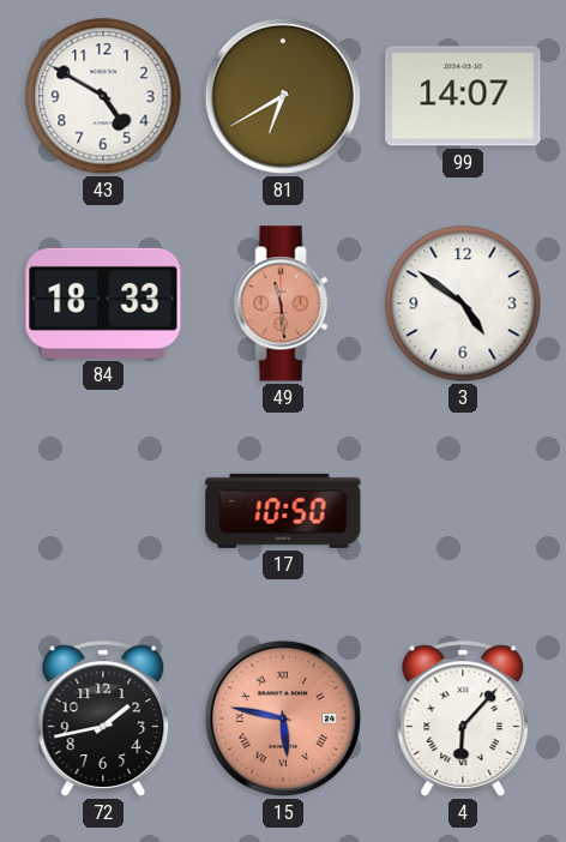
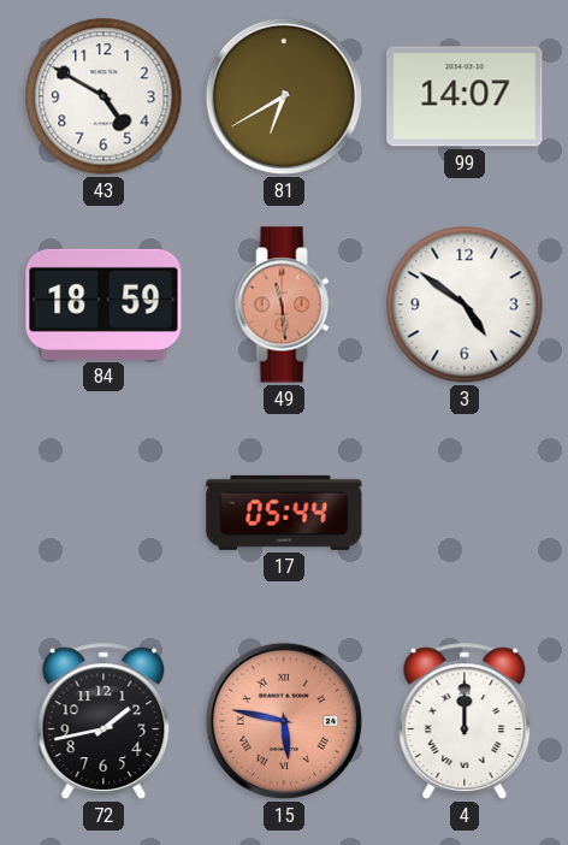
84: 18:33 -> 18:59
17: 10:50 -> 05:44
4: 6:07 -> 12:00
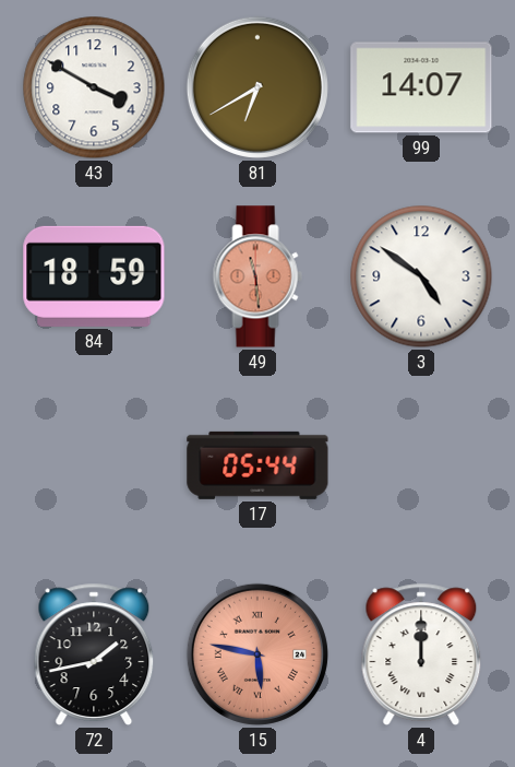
43: 4:50 -> 3:50
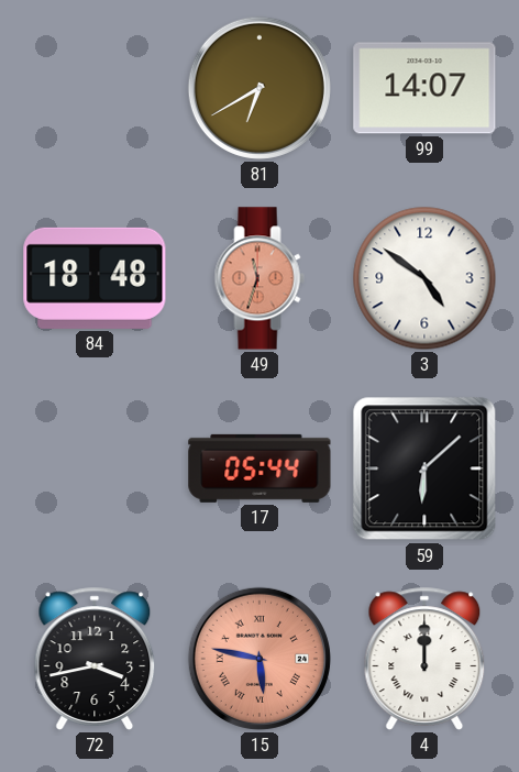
43: 3:50 -> none
84: 18:59 -> 18:48
49: 11:29 -> 11:33
59: none -> 6:08
72: 1:43 -> 3:43
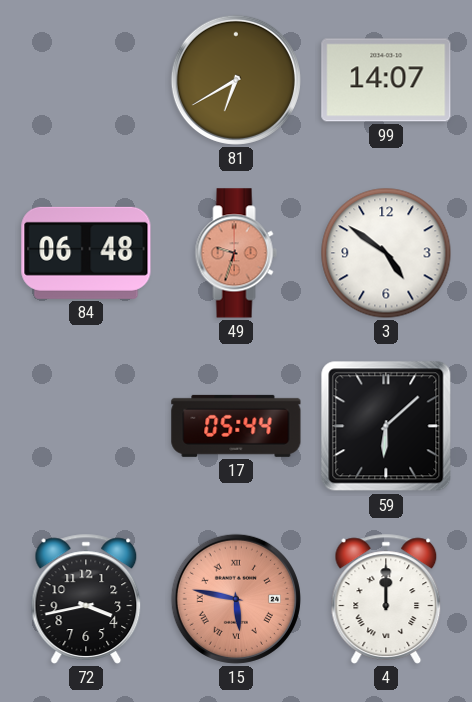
84: 18:48 -> 06:48
49: 11:33 -> 9:33
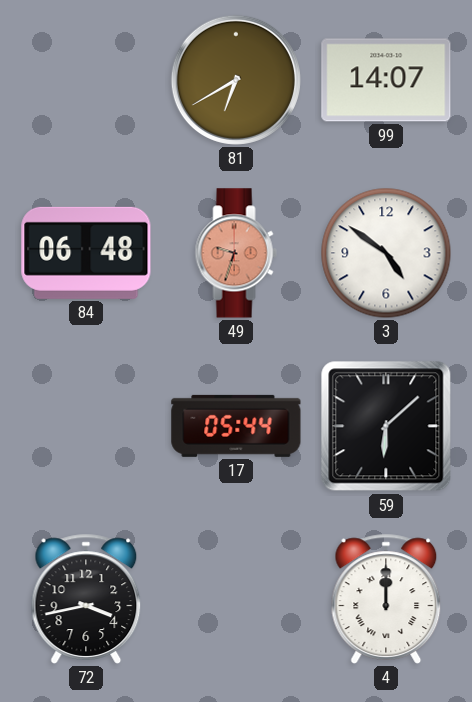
15: 5:47 -> none
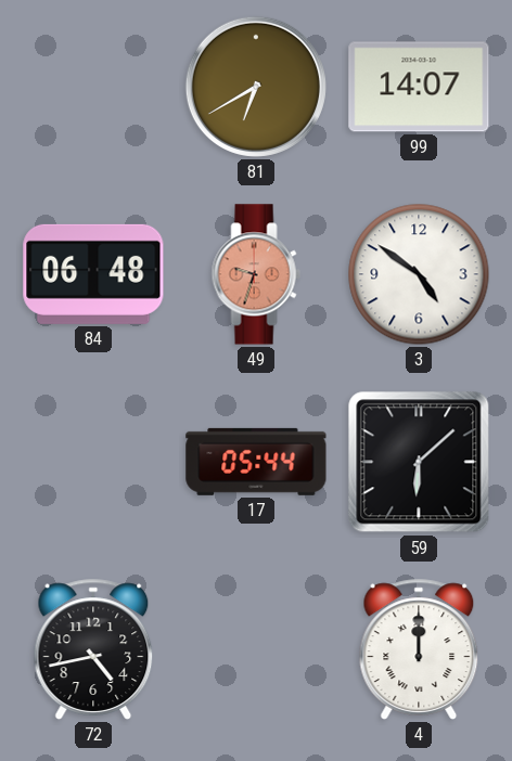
72: 3:43 -> 4:43
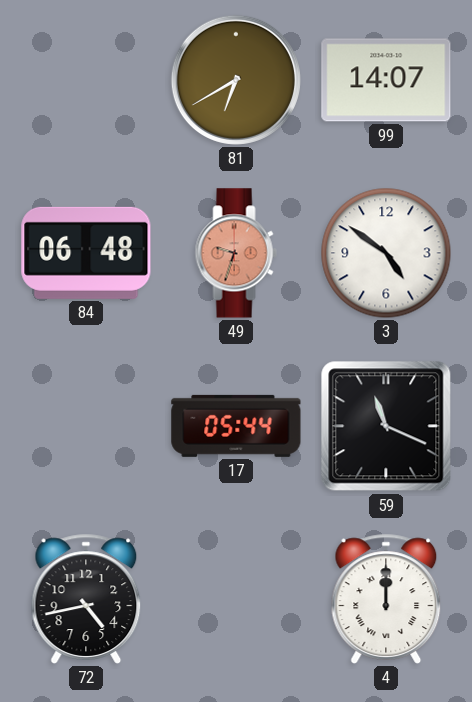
59: 6:08 -> 11:19
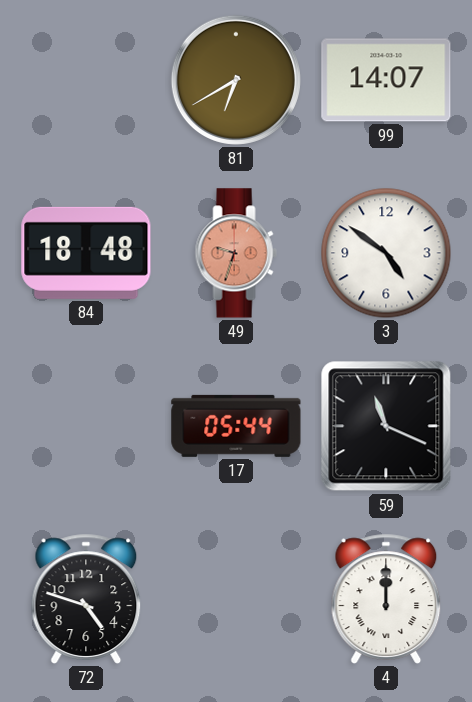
84: 06:48 -> 18:48
72: 4:43 -> 4:48
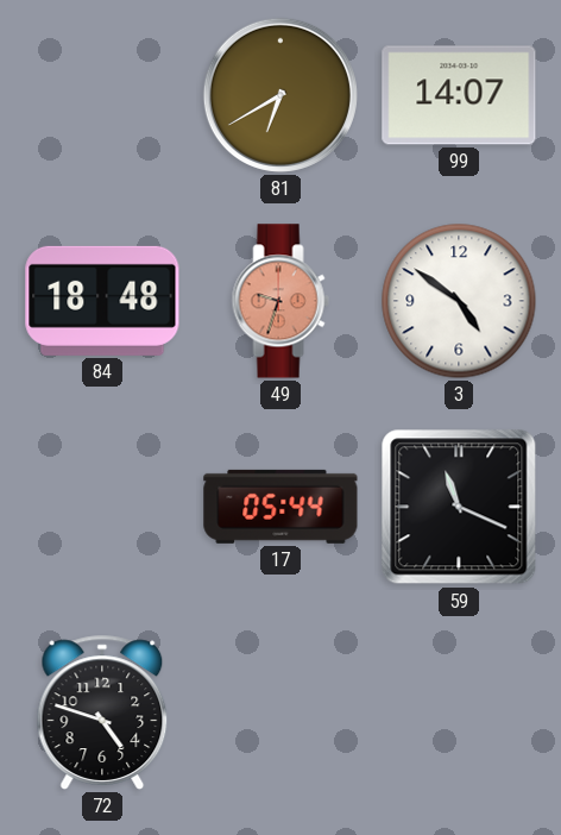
4: 12:00 -> none
